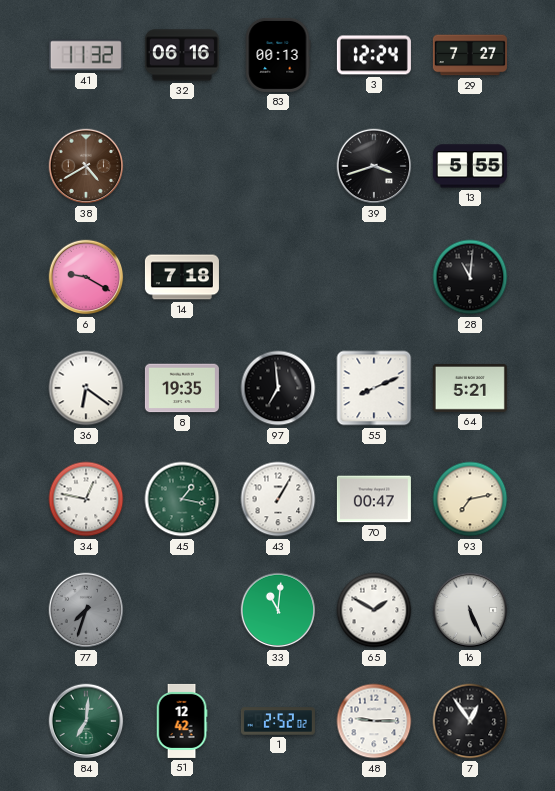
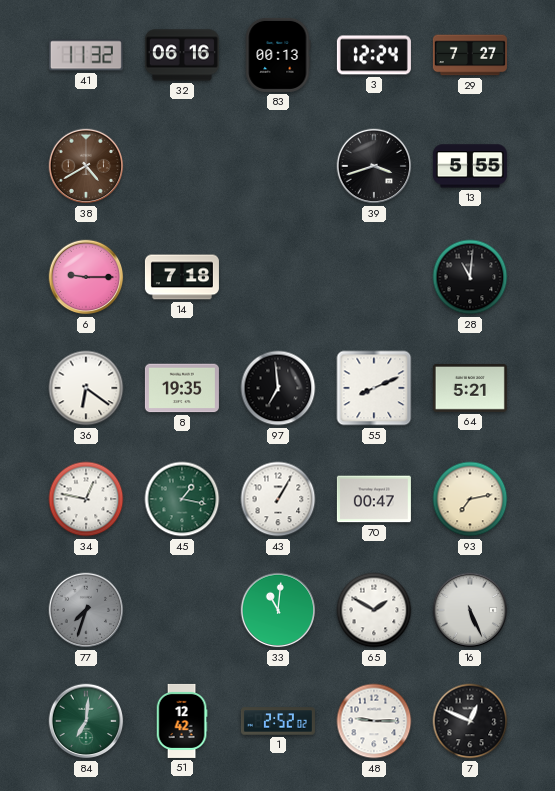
6: 9:20 -> 9:15
7: 12:54 -> 12:49
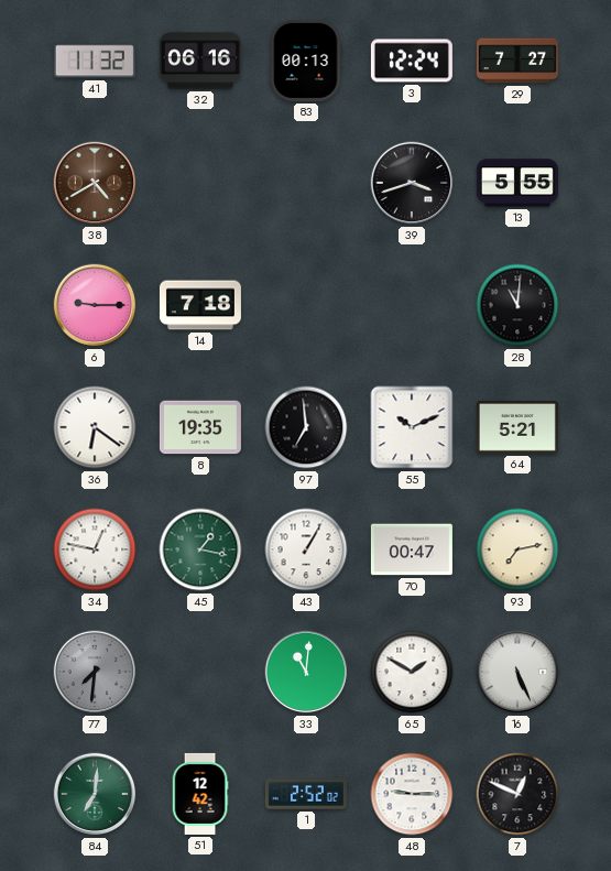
55: 8:11 -> 10:11
77: 7:33 -> 7:31
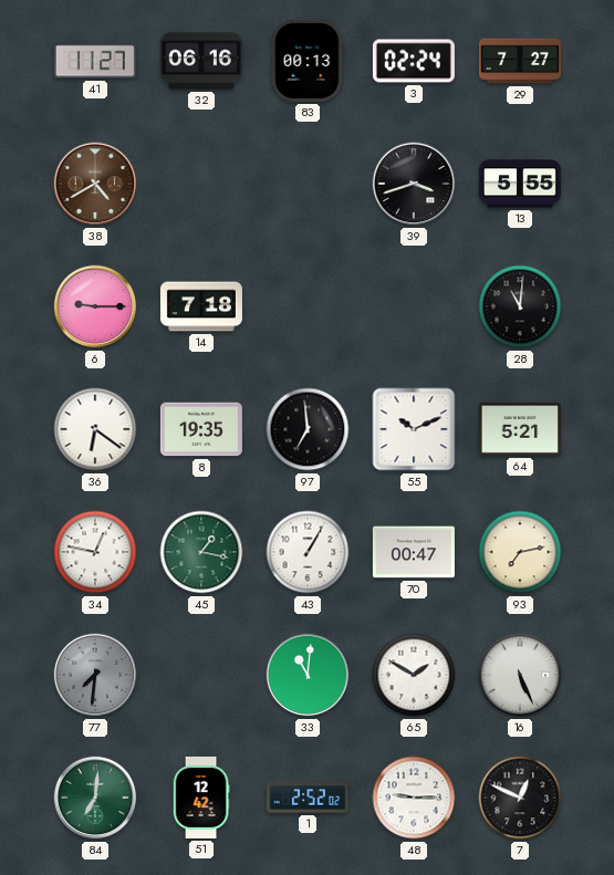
41: 11:32 -> 11:27
3: 12:24 -> 02:24
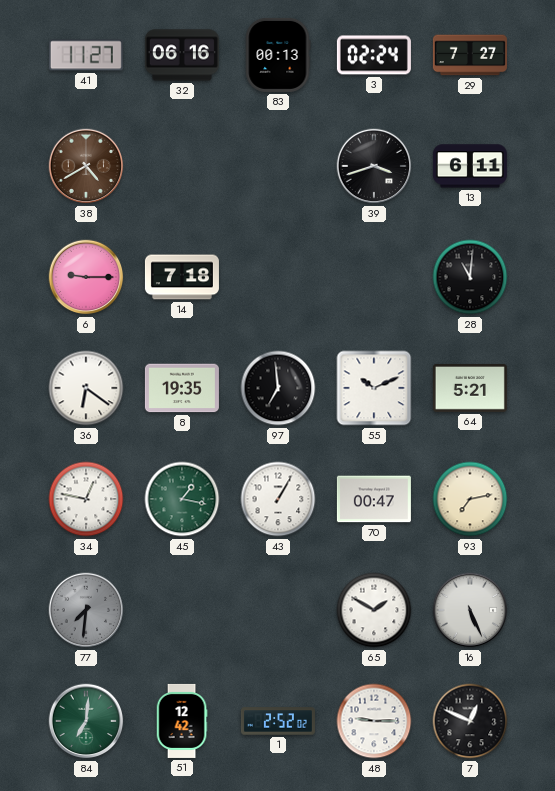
13: 5:55 -> 6:11
33: 11:01 -> none
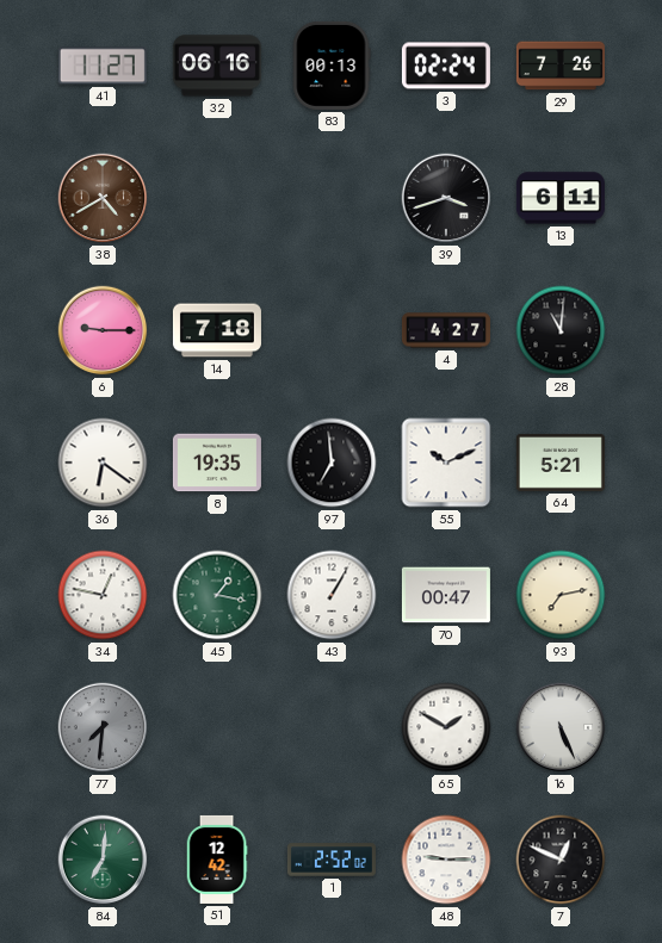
29: 7:27 -> 7:26
4: none -> 4:27
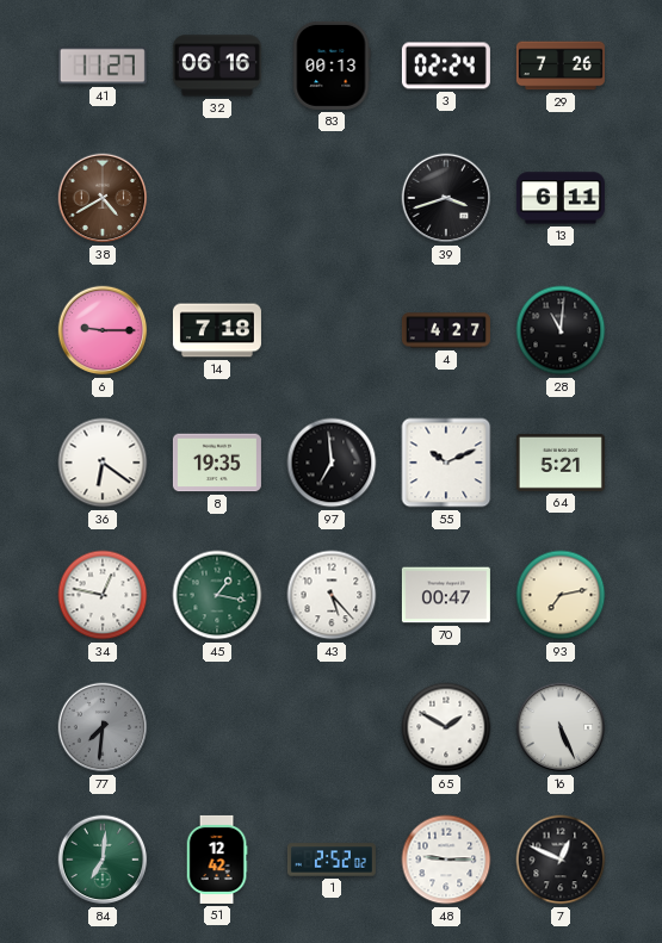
43: 1:05 -> 5:23
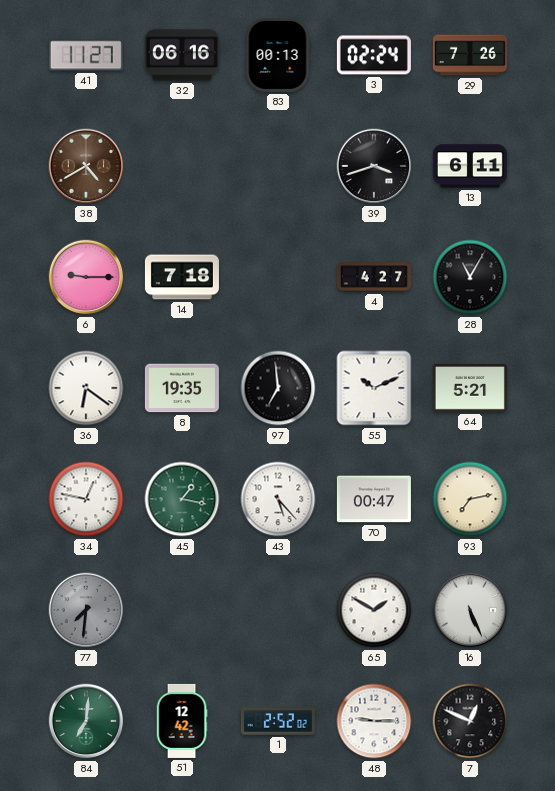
28: 11:01 -> 11:05
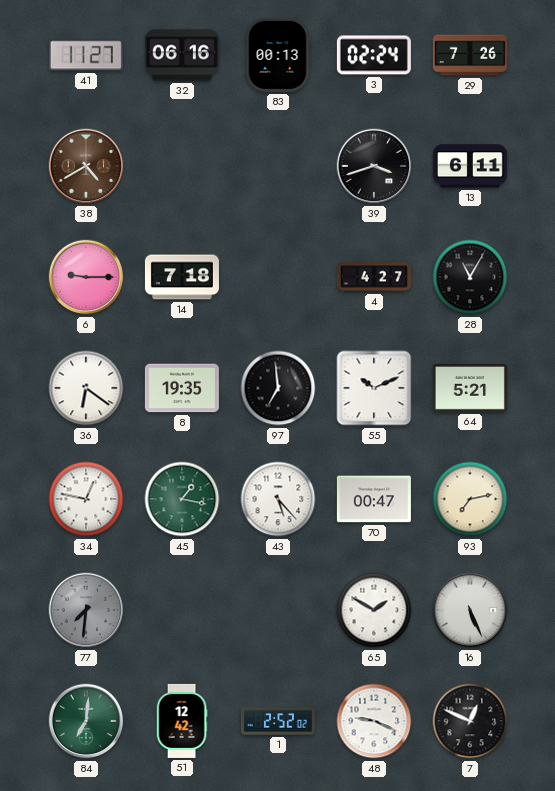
48: 9:15 -> 9:19
